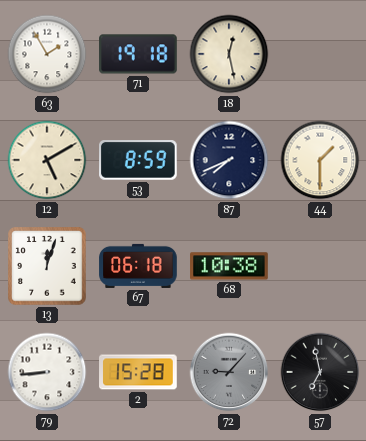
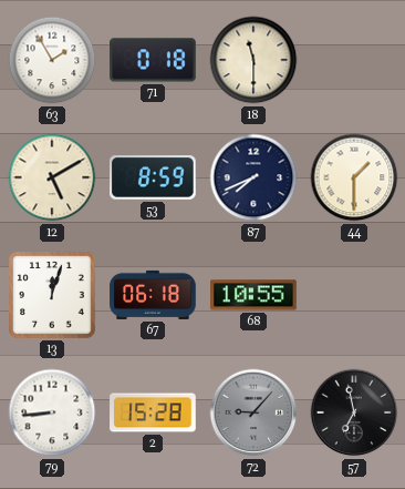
71: 19:18 -> 0:18
18: 12:28 -> 11:30
68: 10:38 -> 10:55
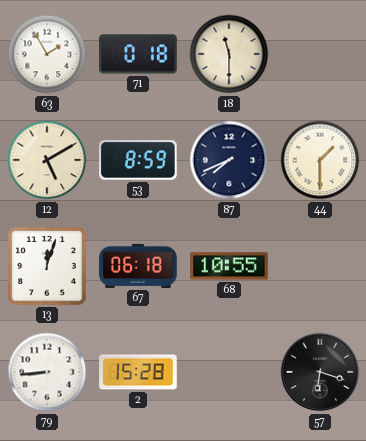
72: 9:07 -> none
57: 6:58 -> 6:18
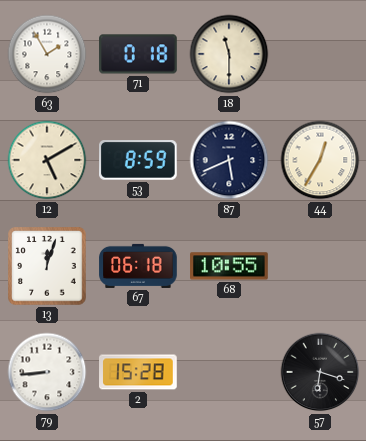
87: 7:41 -> 5:41
44: 1:30 -> 12:35
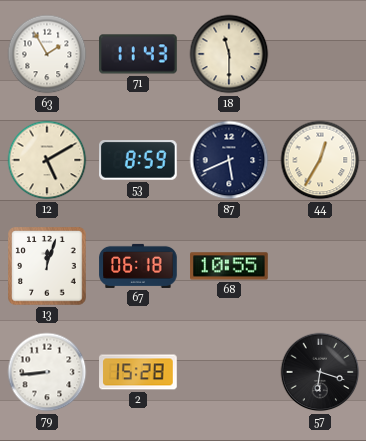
71: 0:18 -> 11:43
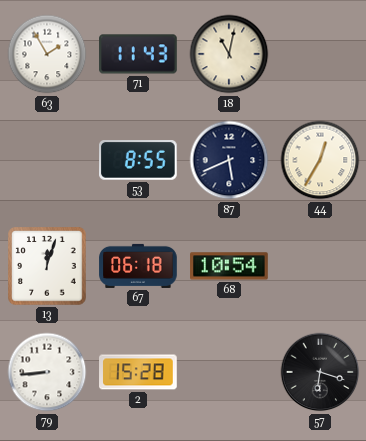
18: 11:30 -> 11:02
12: 5:10 -> none
53: 8:59 -> 8:55
68: 10:55 -> 10:54
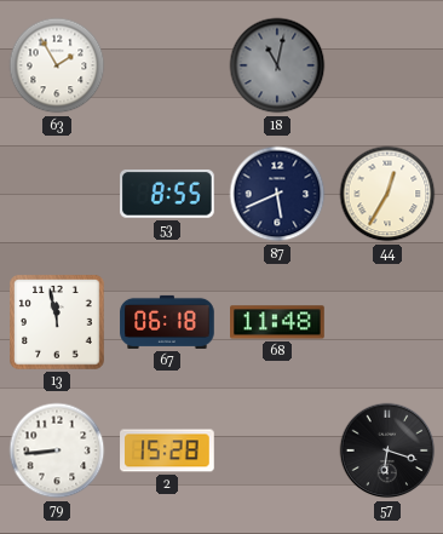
71: 11:43 -> none
18 dial: cream -> grey
13: 12:03 -> 11:58
68: 10:54 -> 11:48
